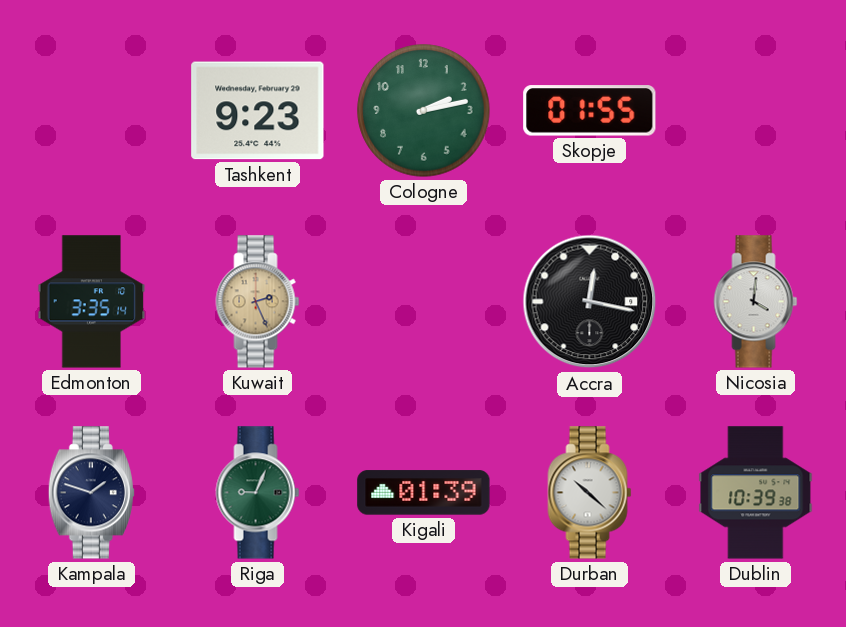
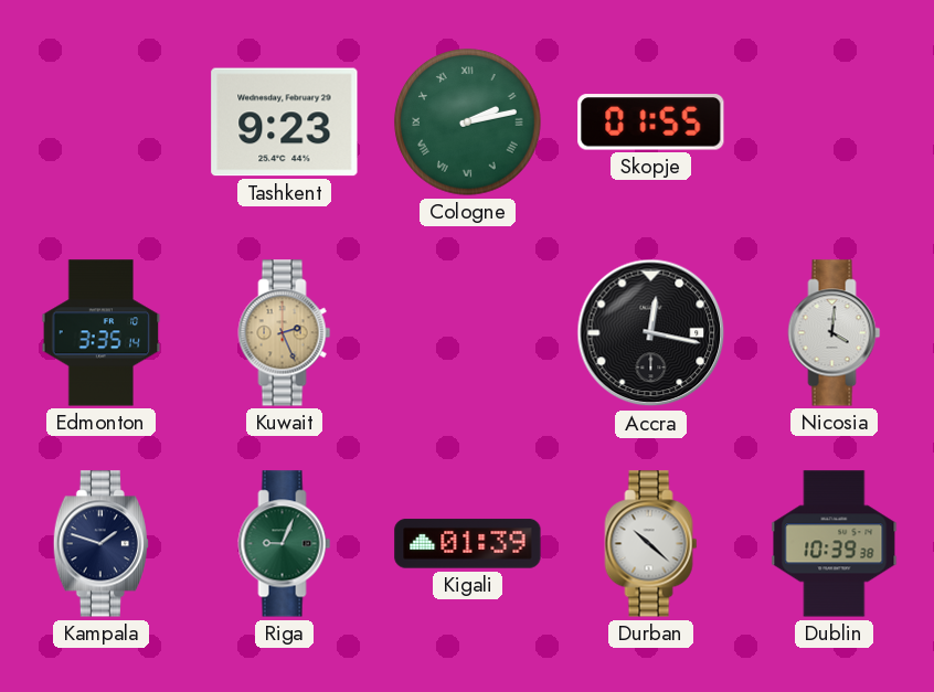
Cologne numerals: Arabic -> Roman
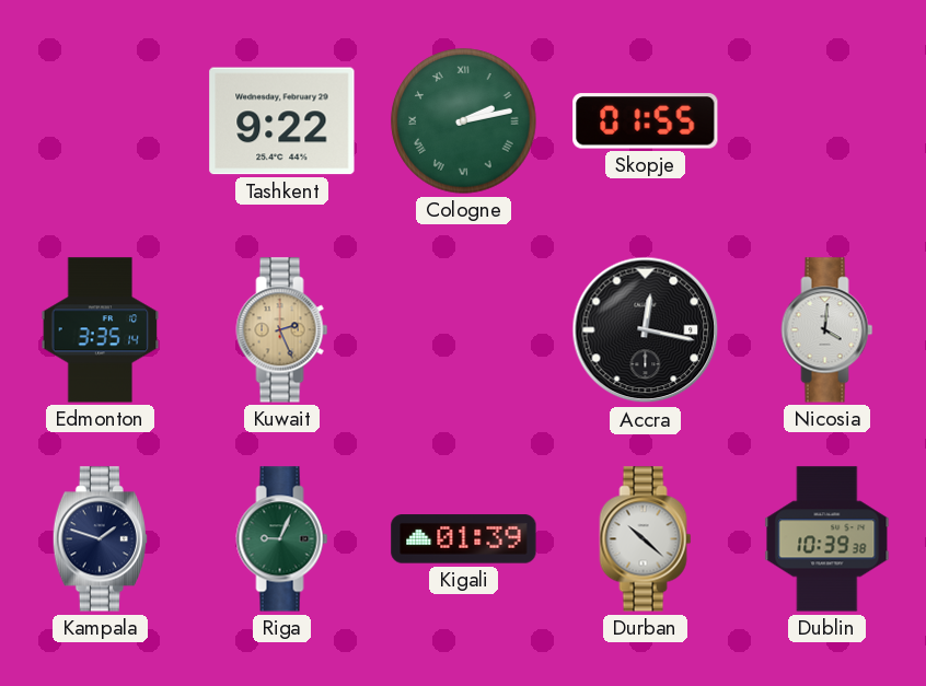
Tashkent: 9:23 -> 9:22
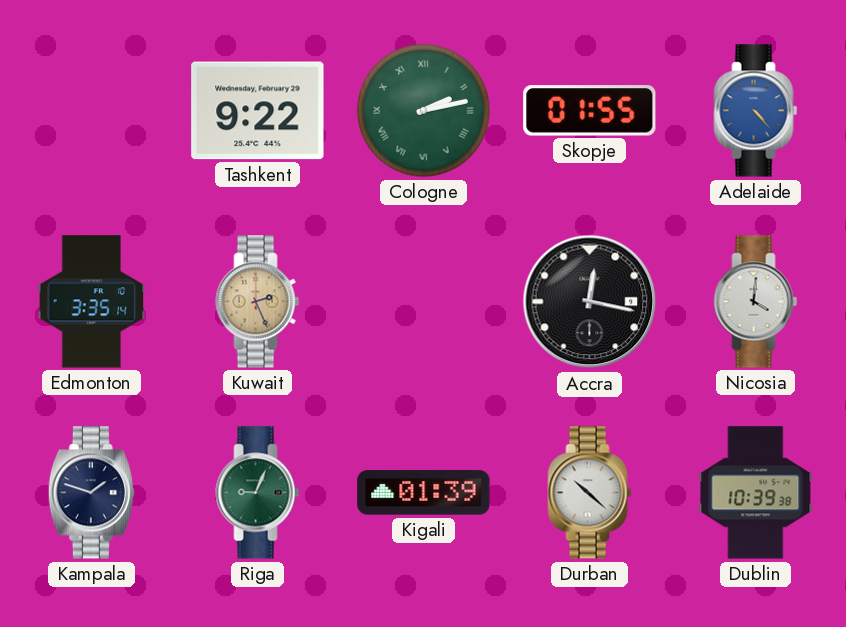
Adelaide: none -> 4:23
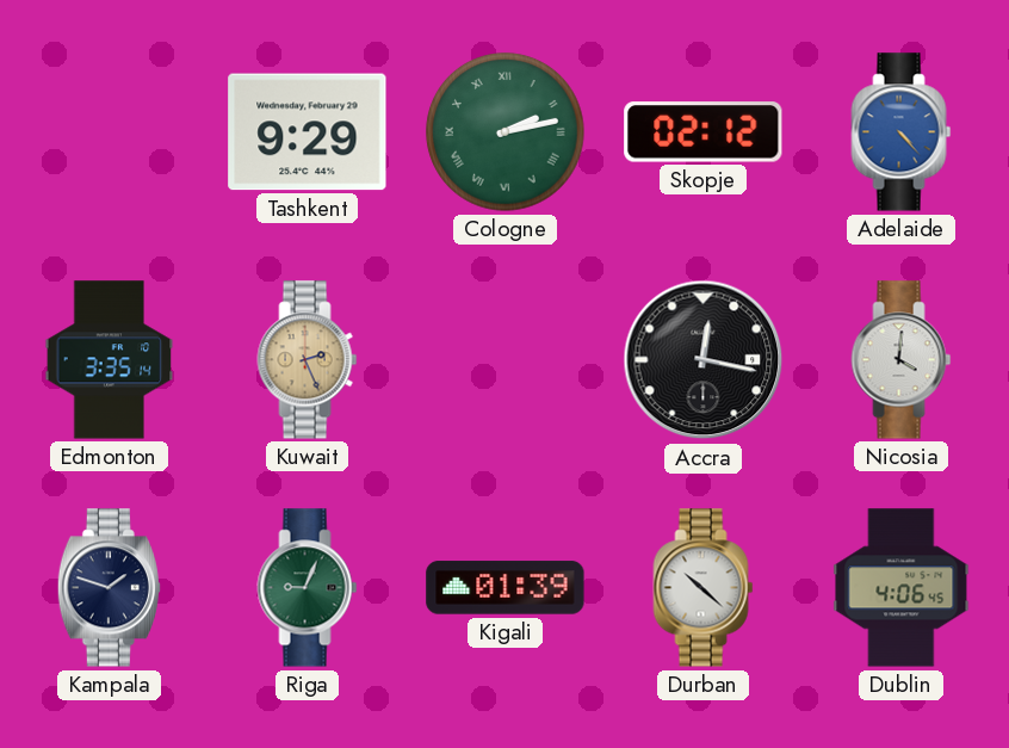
Tashkent: 9:22 -> 9:29
Skopje: 01:55 -> 02:12
Dublin: 10:39 -> 4:06
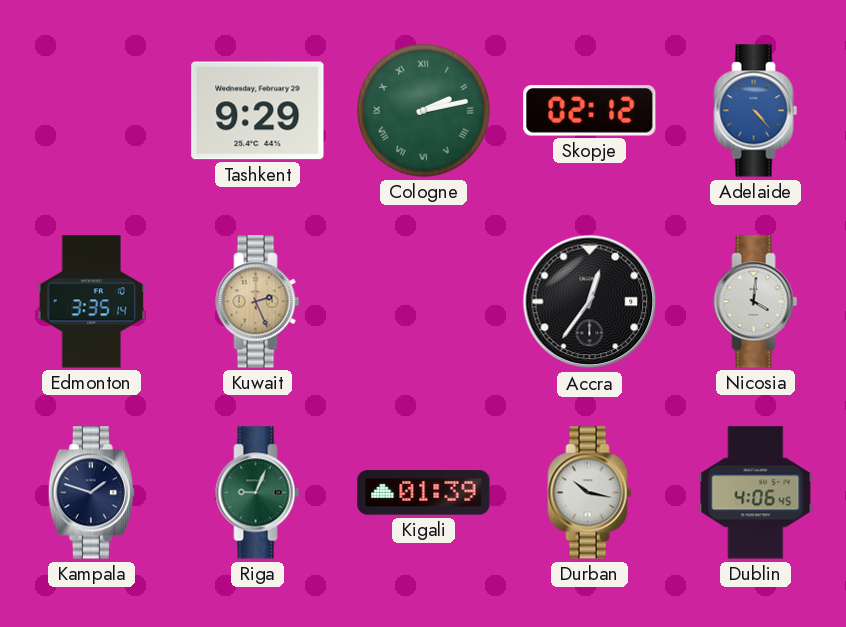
Accra: 12:17 -> 12:36
Durban: 10:22 -> 10:17
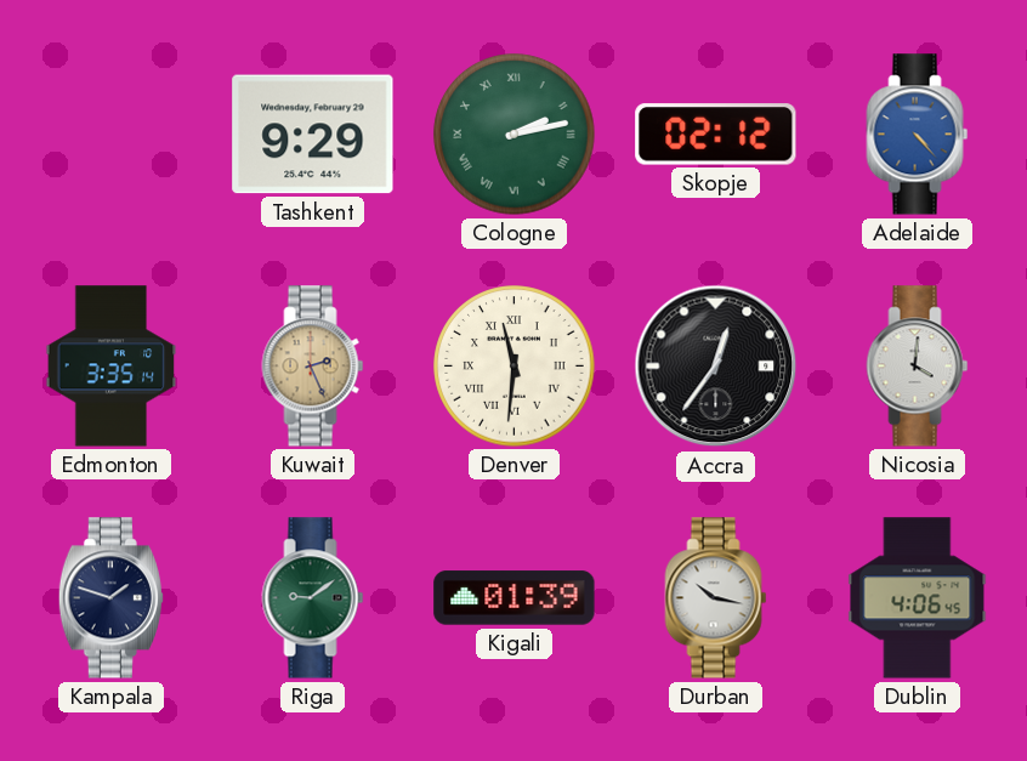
Denver: none -> 11:31
Riga: 9:04 -> 9:09
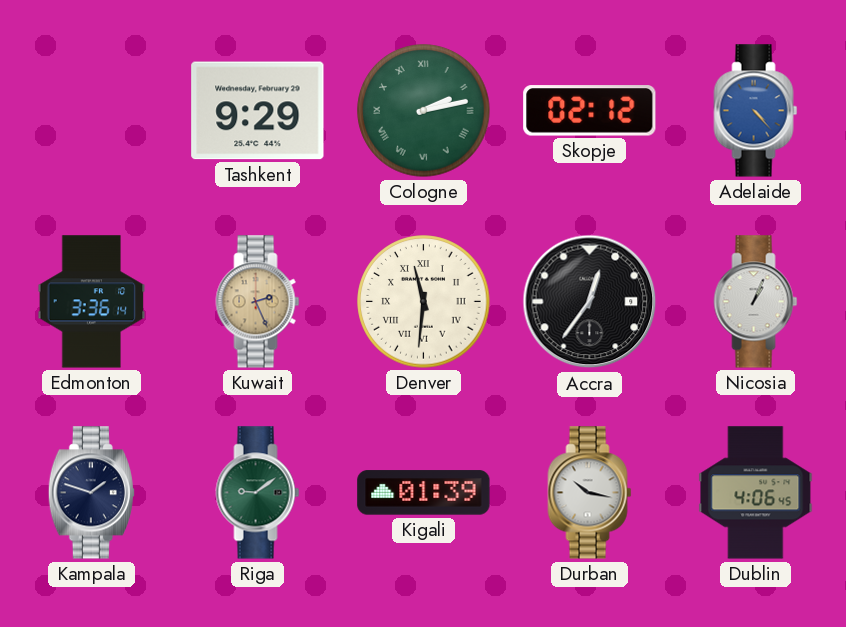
Edmonton: 3:35 -> 3:36
Nicosia: 4:01 -> 1:04
